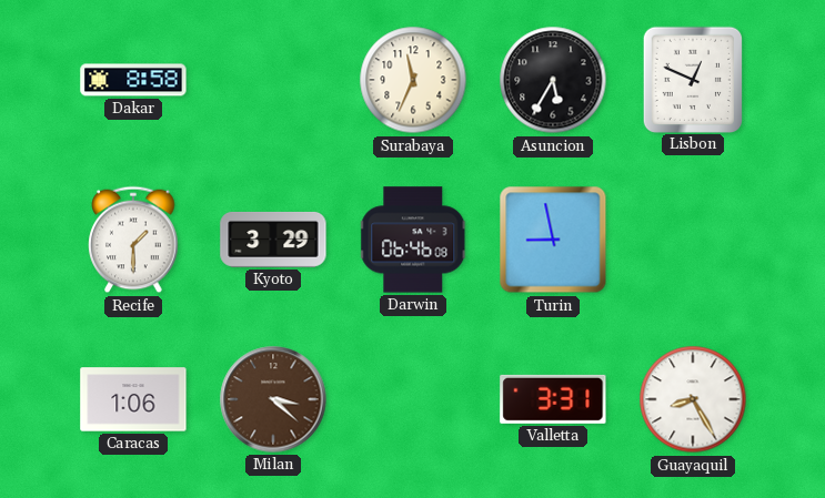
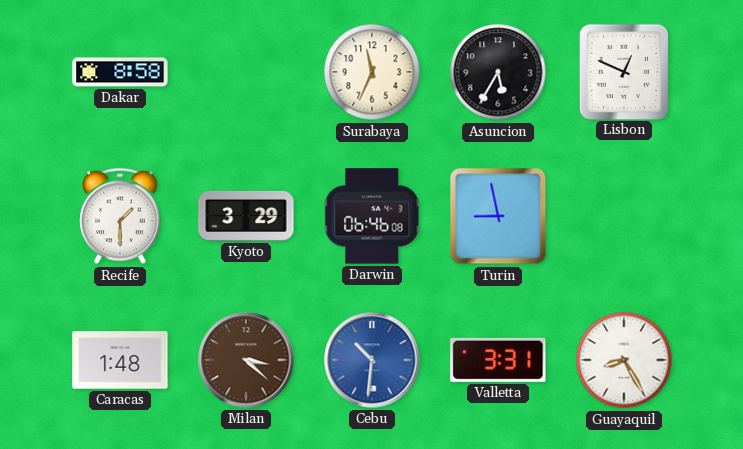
Caracas: 1:06 -> 1:48
Cebu: none -> 10:31
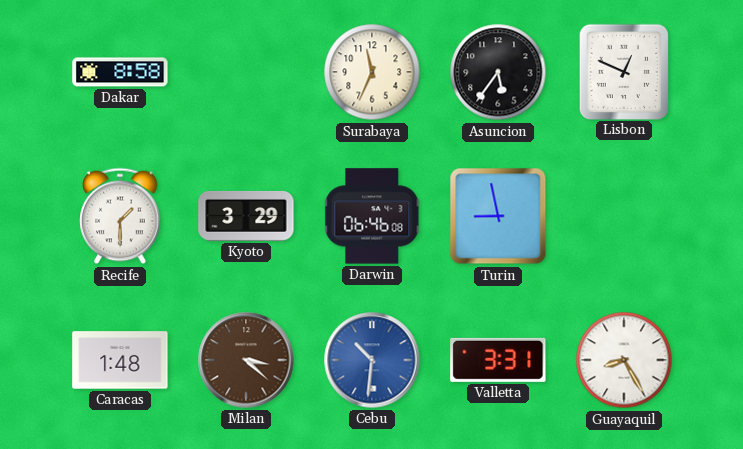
Asuncion: 5:35 -> 5:36
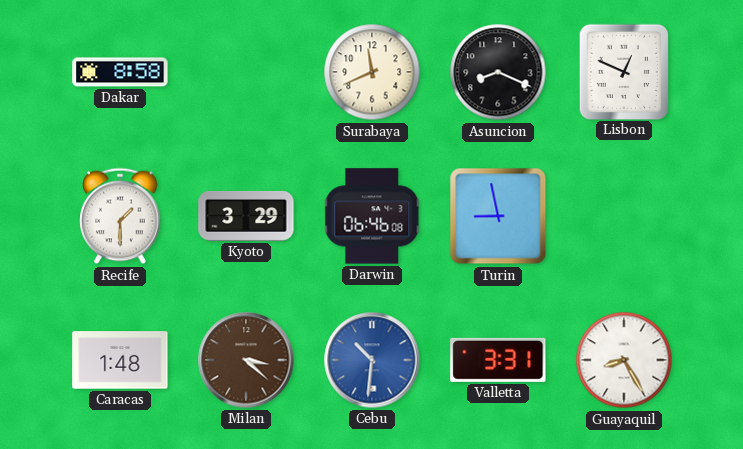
Surabaya: 11:34 -> 11:41
Asuncion: 5:36 -> 8:19
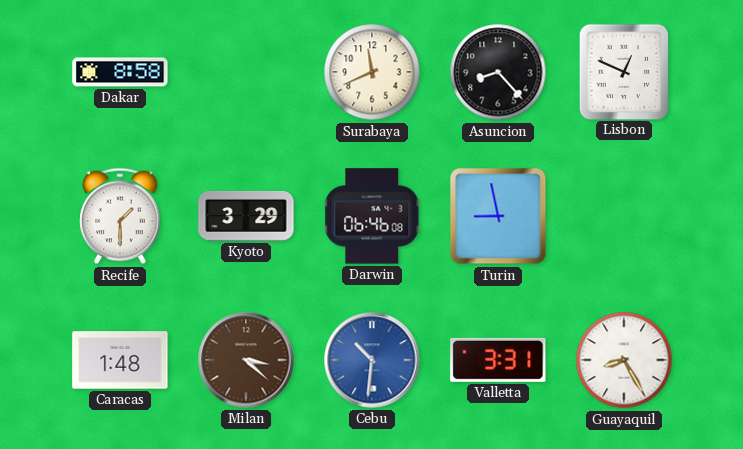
Asuncion: 8:19 -> 8:23
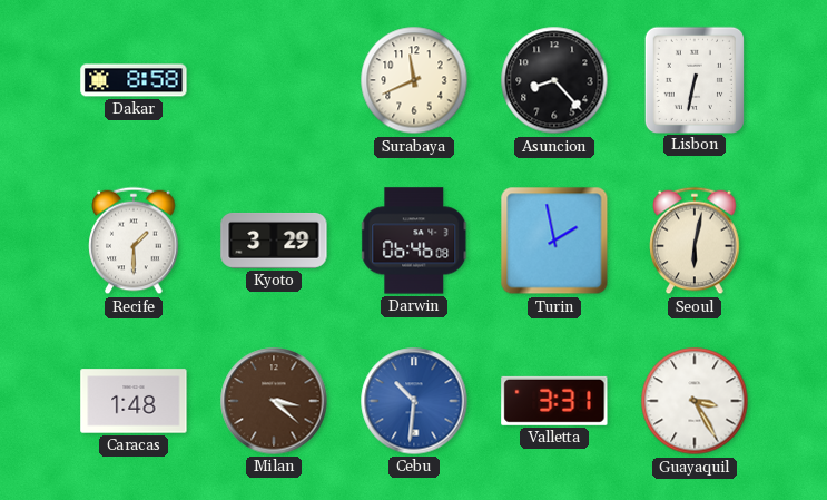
Lisbon: 12:49 -> 6:32
Turin: 8:58 -> 1:58
Seoul: none -> 6:02
Guayaquil: 8:25 -> 3:25
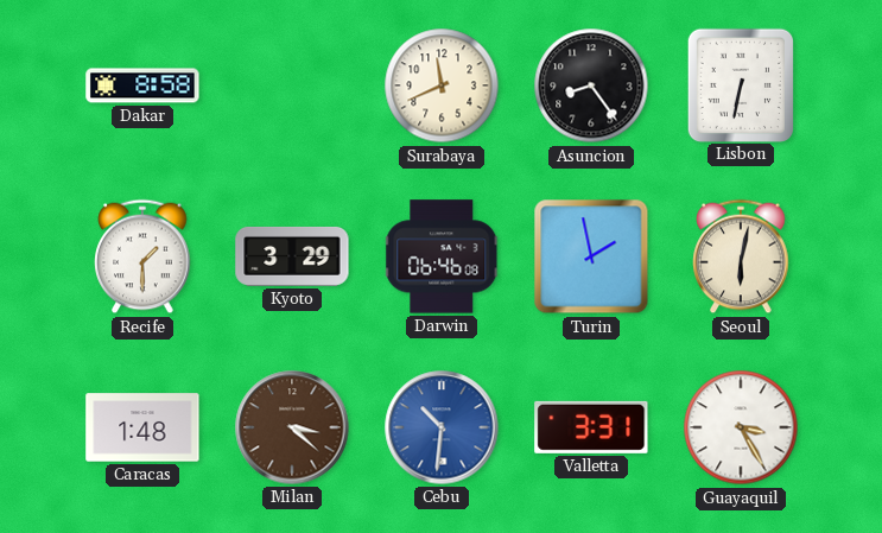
Asuncion: 8:23 -> 8:24
